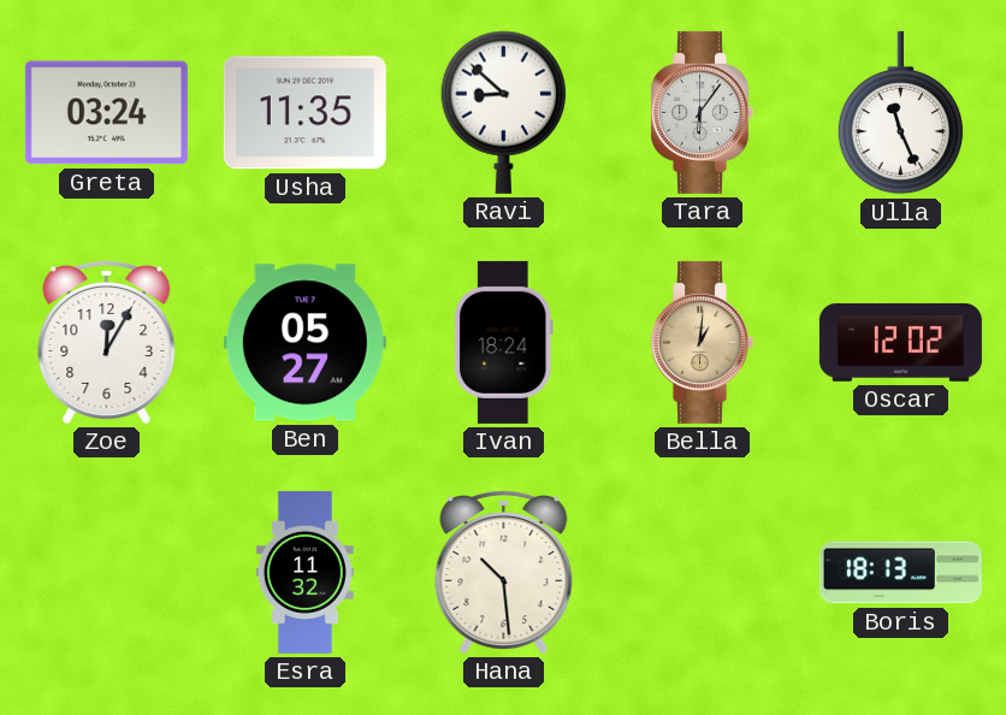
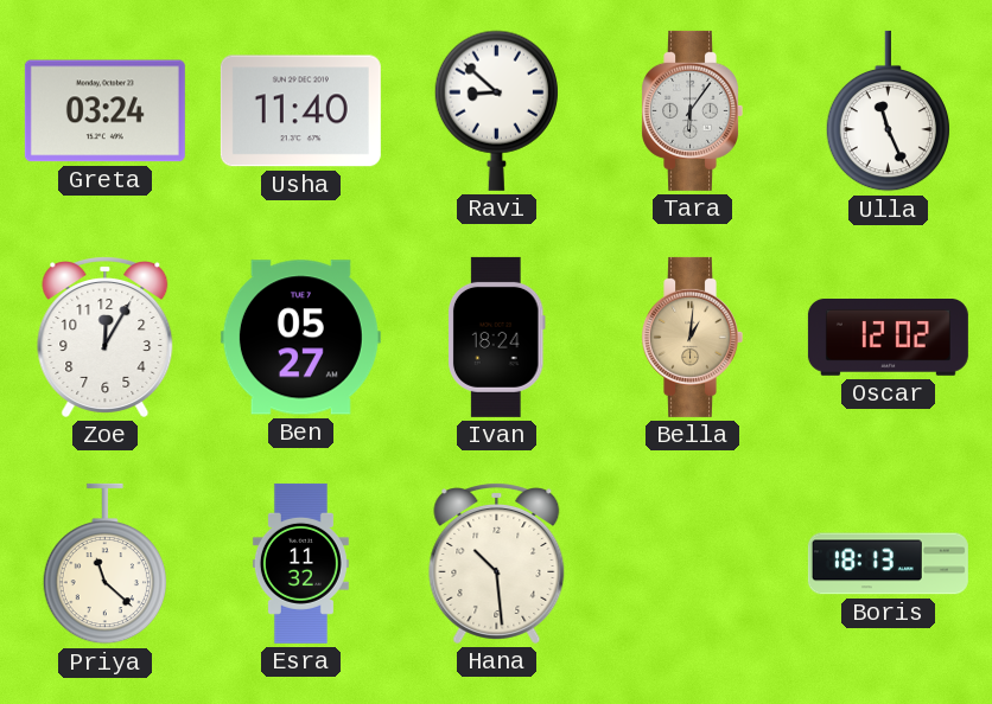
Usha: 11:35 -> 11:40
Priya: none -> 11:22
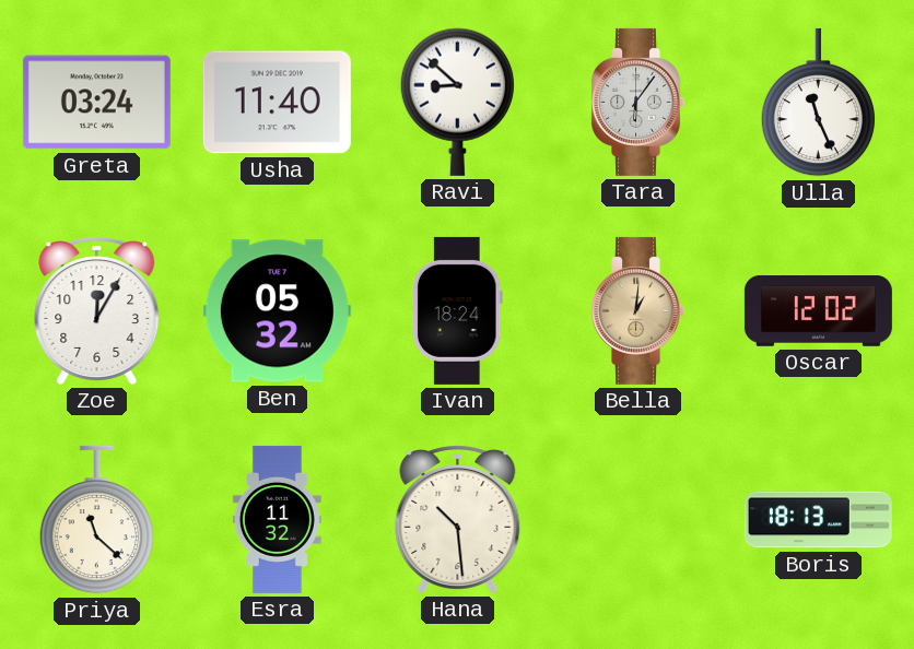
Ben: 05:27 -> 05:32
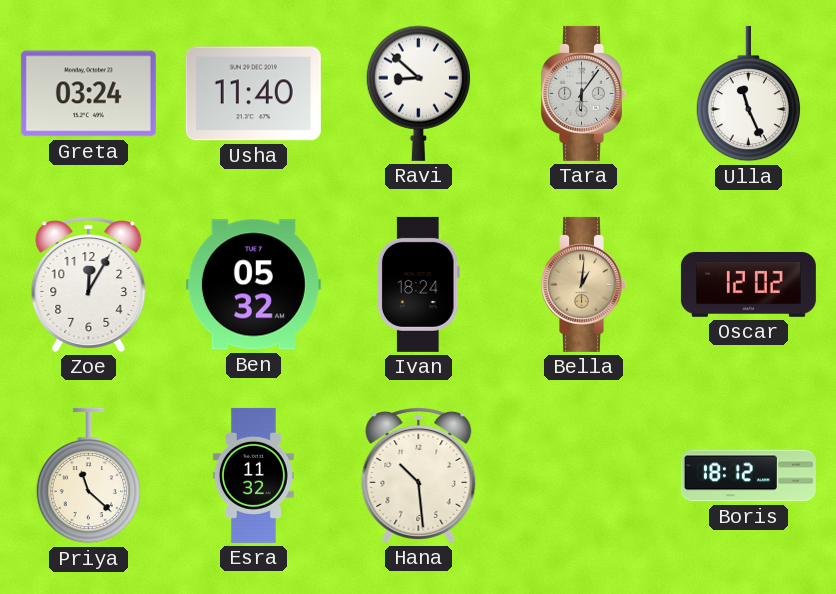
Boris: 18:13 -> 18:12
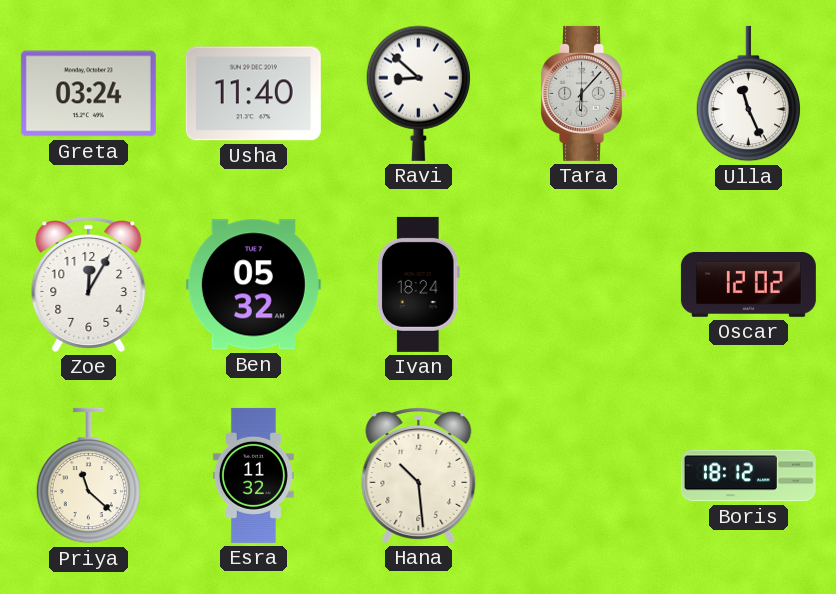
Tara: 6:06 -> 6:07
Bella: 1:01 -> none
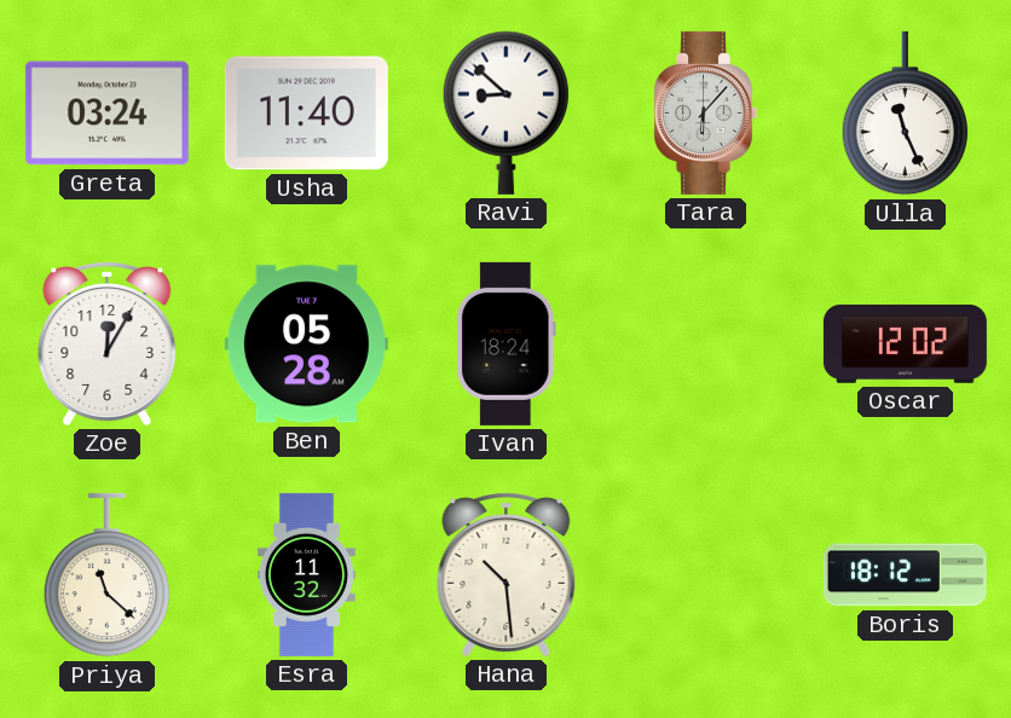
Ben: 05:32 -> 05:28
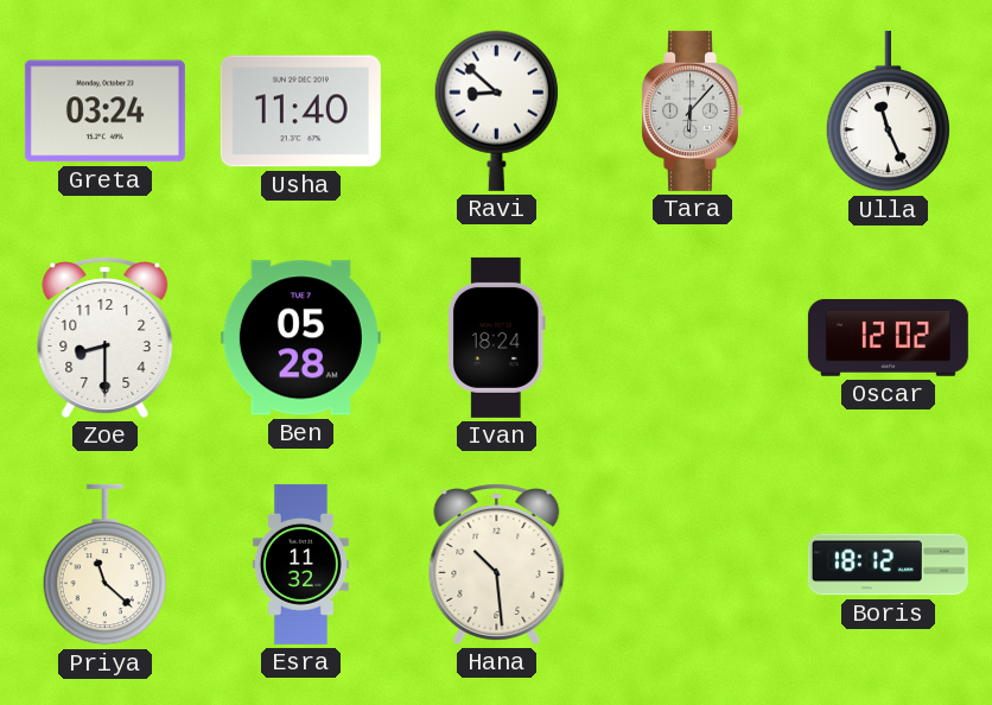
Zoe: 12:05 -> 8:30
